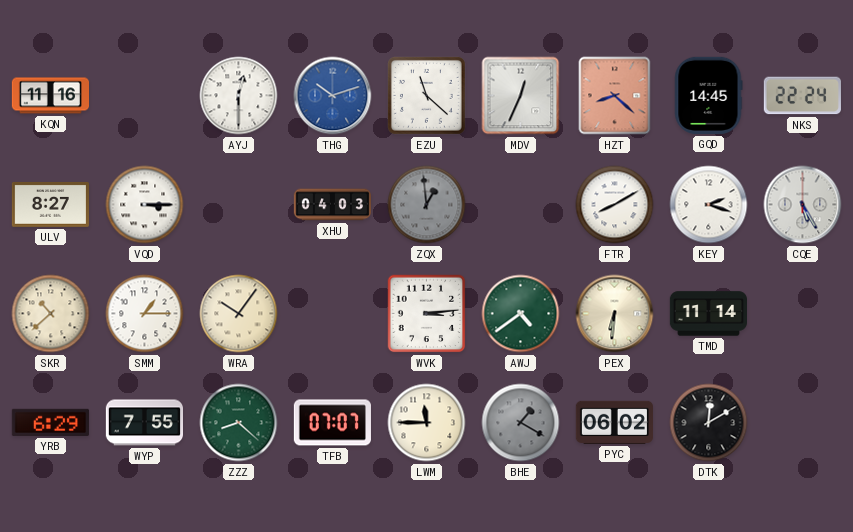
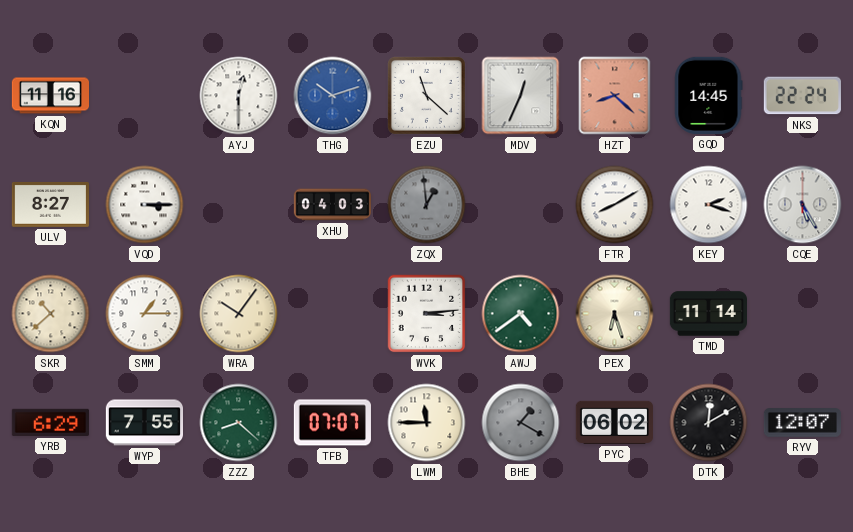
PEX: 6:31 -> 6:27
RYV: none -> 12:07
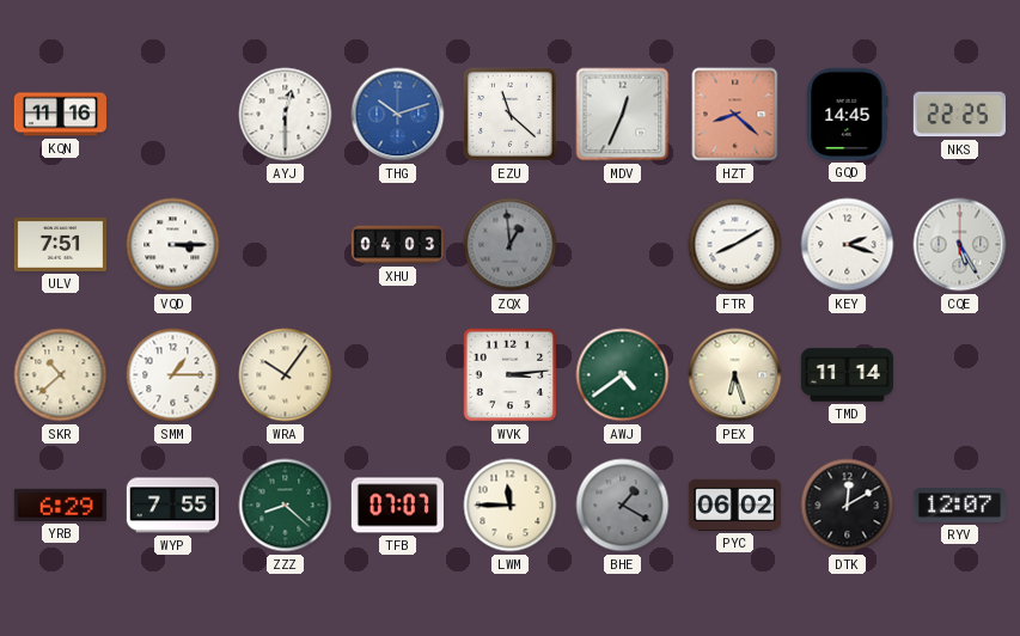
NKS: 22:24 -> 22:25
ULV: 8:27 -> 7:51
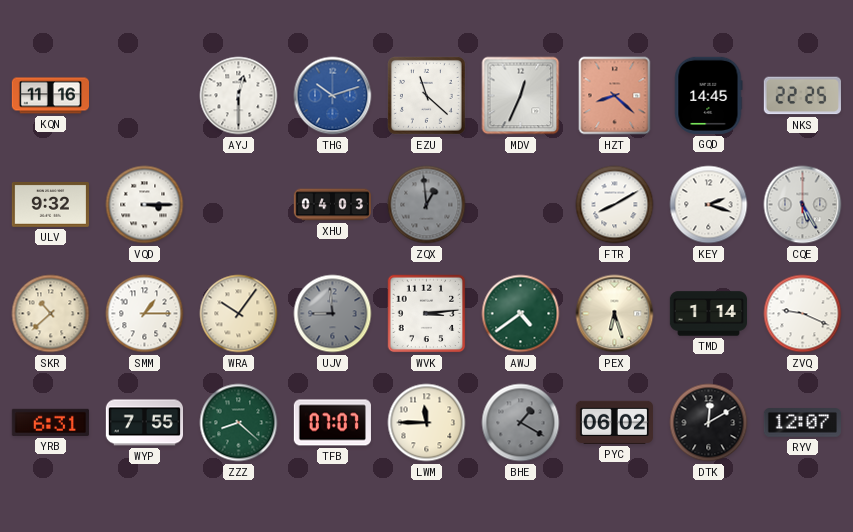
ULV: 7:51 -> 9:32
UJV: none -> 8:59
TMD: 11:14 -> 1:14
ZVQ: none -> 9:19
YRB: 6:29 -> 6:31
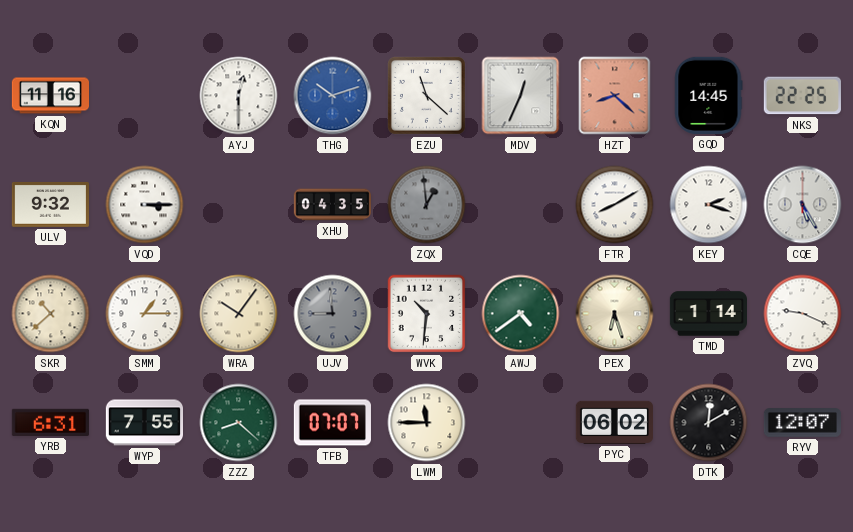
XHU: 04:03 -> 04:35
WVK: 3:14 -> 10:31
BHE: 1:20 -> none
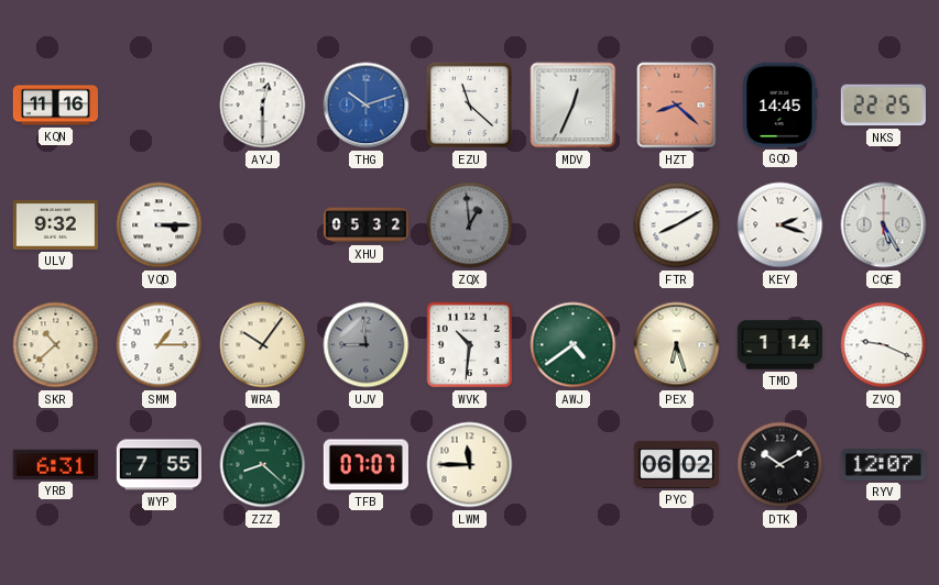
XHU: 04:35 -> 05:32
DTK: 12:10 -> 10:10
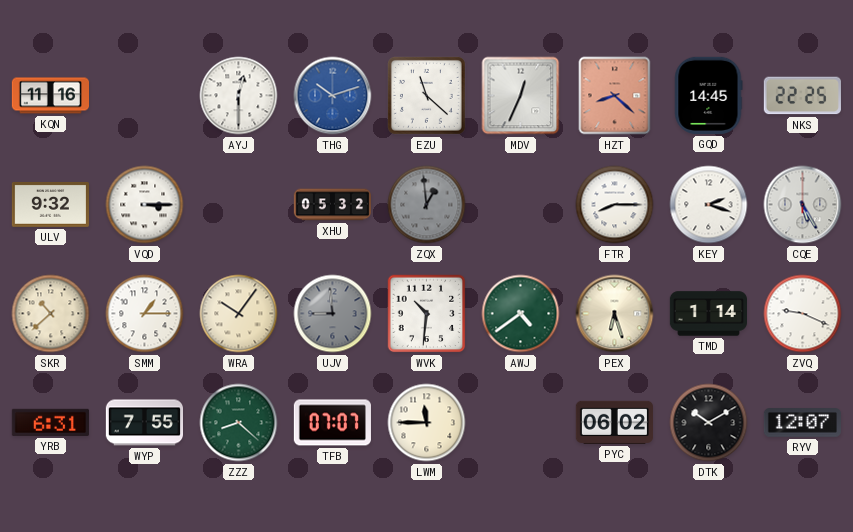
FTR: 8:10 -> 8:15
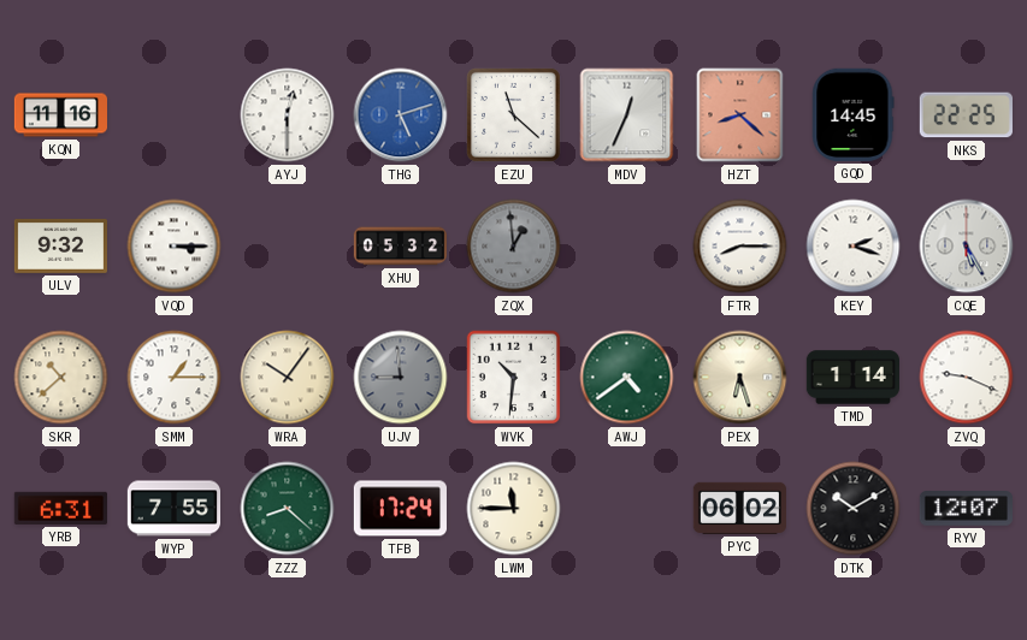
THG: 10:12 -> 5:12
TFB: 07:07 -> 17:24
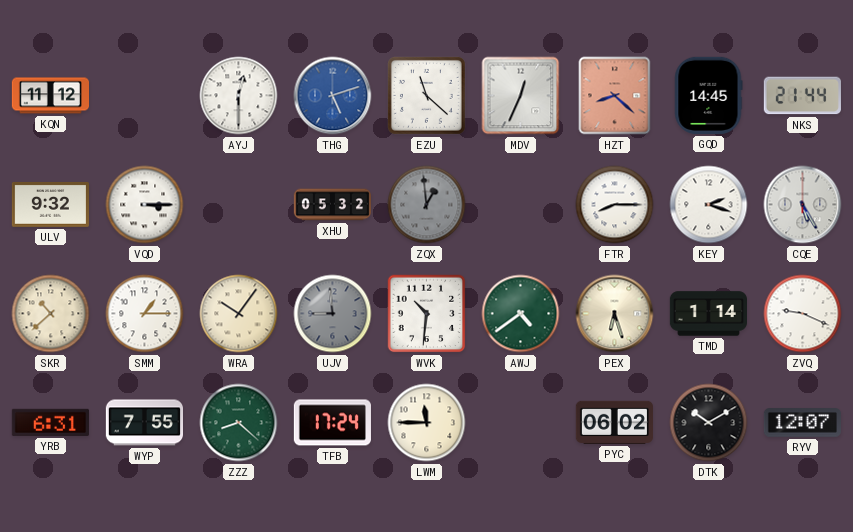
KQN: 11:16 -> 11:12
NKS: 22:25 -> 21:44
